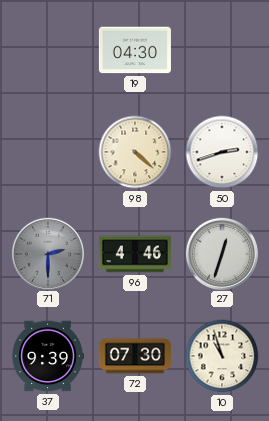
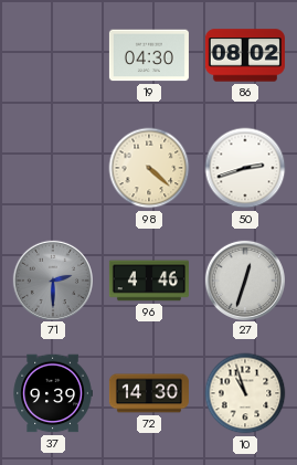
86: none -> 08:02
72: 07:30 -> 14:30
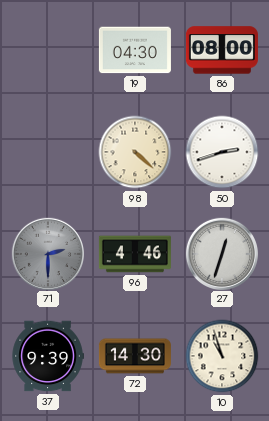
86: 08:02 -> 08:00
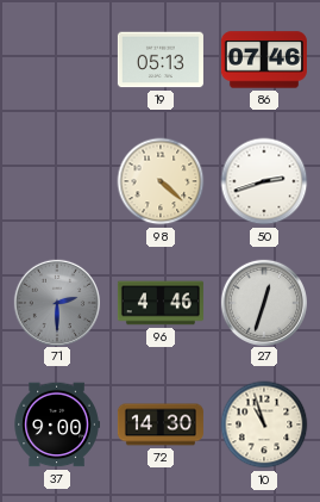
19: 04:30 -> 05:13
86: 08:00 -> 07:46
37: 9:39 -> 9:00
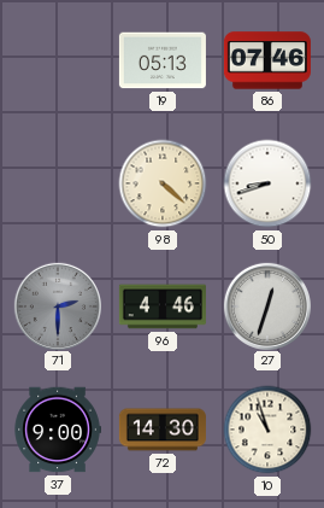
50: 2:42 -> 8:42
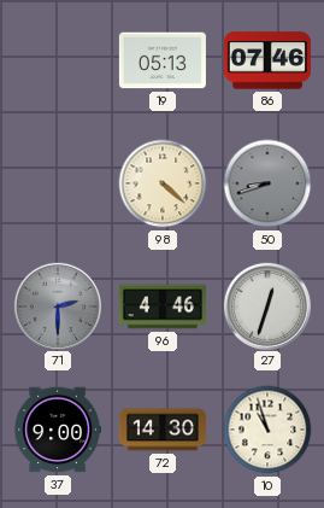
50 dial: white -> grey
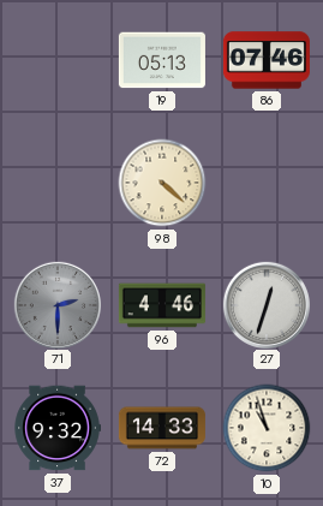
50: 8:42 -> none
37: 9:00 -> 9:32
72: 14:30 -> 14:33
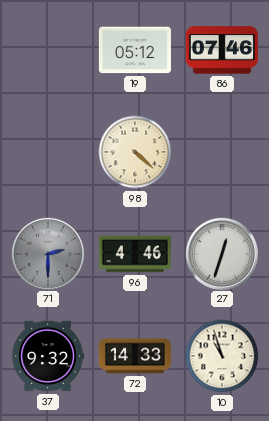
19: 05:13 -> 05:12
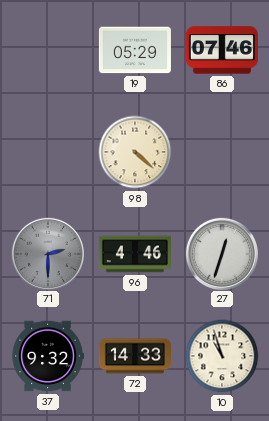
19: 05:12 -> 05:29
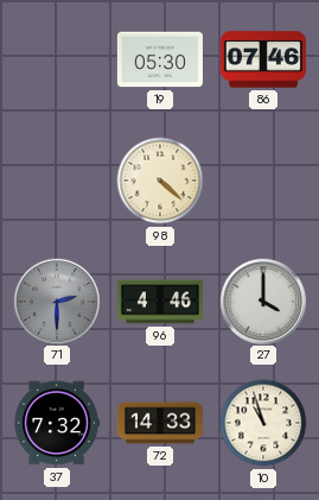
19: 05:29 -> 05:30
27: 12:33 -> 4:00
37: 9:32 -> 7:32
